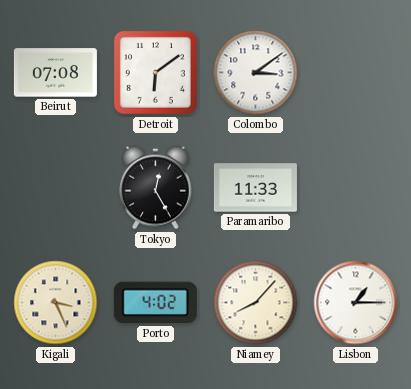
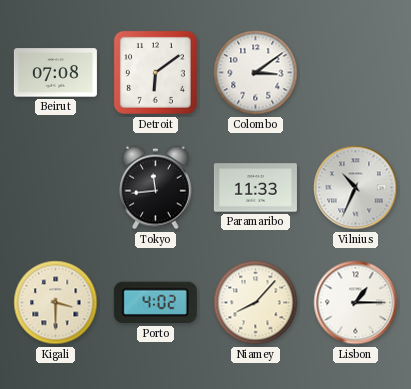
Tokyo: 12:25 -> 11:44
Vilnius: none -> 10:34
Kigali: 3:26 -> 3:30
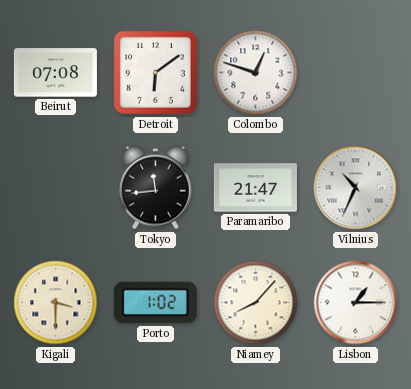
Colombo: 3:09 -> 12:48
Paramaribo: 11:33 -> 21:47
Porto: 4:02 -> 1:02
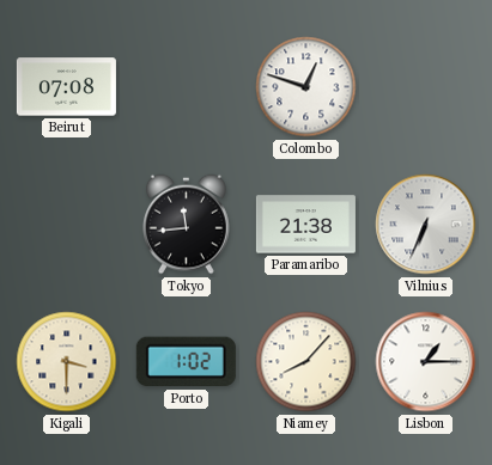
Detroit: 6:09 -> none
Paramaribo: 21:47 -> 21:38
Vilnius: 10:34 -> 6:34
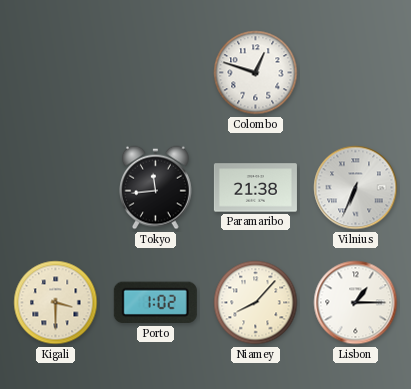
Beirut: 07:08 -> none
